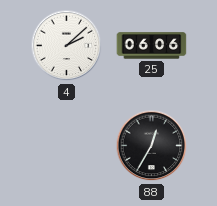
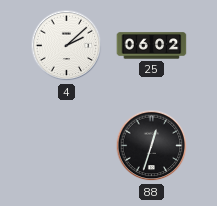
25: 06:06 -> 06:02
88: 12:35 -> 12:33
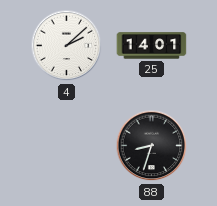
25: 06:02 -> 14:01
88: 12:33 -> 8:33
